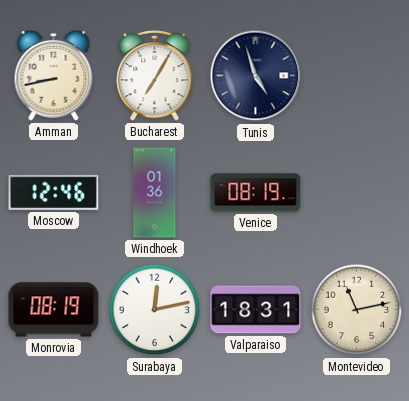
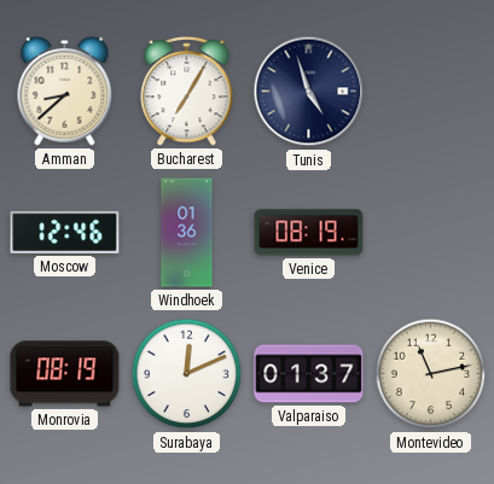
Amman: 8:43 -> 8:38
Surabaya: 12:13 -> 12:11
Valparaiso: 18:31 -> 01:37
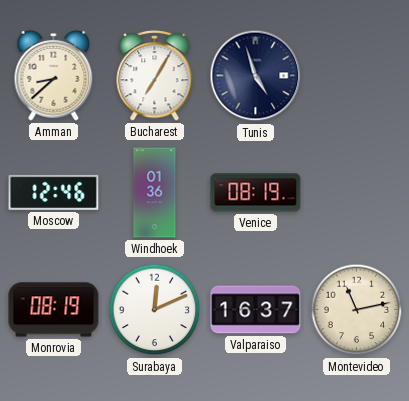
Valparaiso: 01:37 -> 16:37
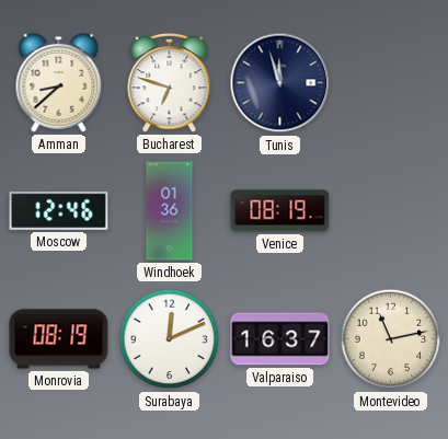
Bucharest: 7:05 -> 6:48
Tunis: 4:57 -> 11:57
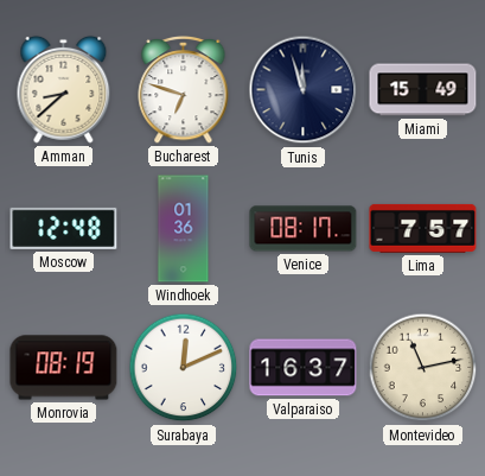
Miami: none -> 15:49
Moscow: 12:46 -> 12:48
Venice: 08:19 -> 08:17
Lima: none -> 7:57
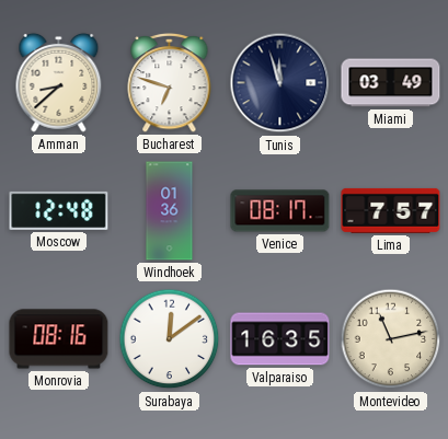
Miami: 15:49 -> 03:49
Monrovia: 08:19 -> 08:16
Surabaya: 12:11 -> 12:09
Valparaiso: 16:37 -> 16:35
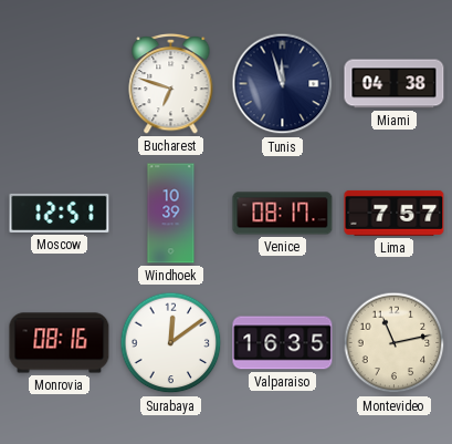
Amman: 8:38 -> none
Miami: 03:49 -> 04:38
Moscow: 12:48 -> 12:51
Windhoek: 01:36 -> 10:39
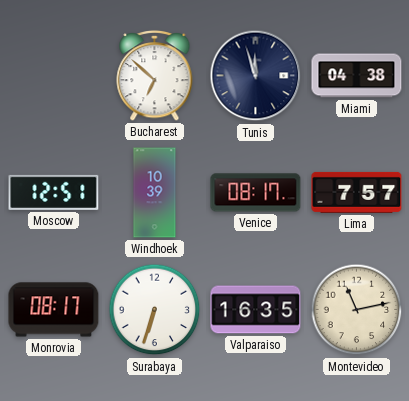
Bucharest: 6:48 -> 6:52
Monrovia: 08:16 -> 08:17
Surabaya: 12:09 -> 6:33
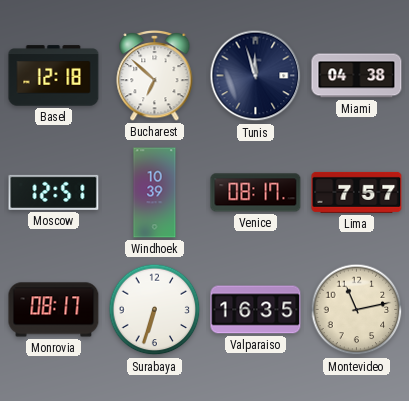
Basel: none -> 12:18
